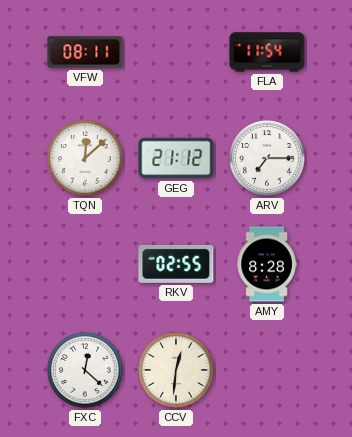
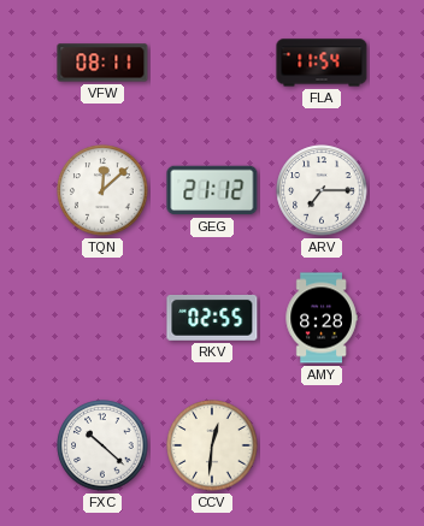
FXC: 12:22 -> 10:22
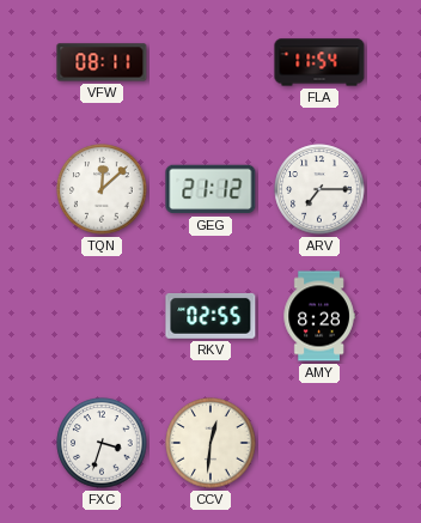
FXC: 10:22 -> 3:33
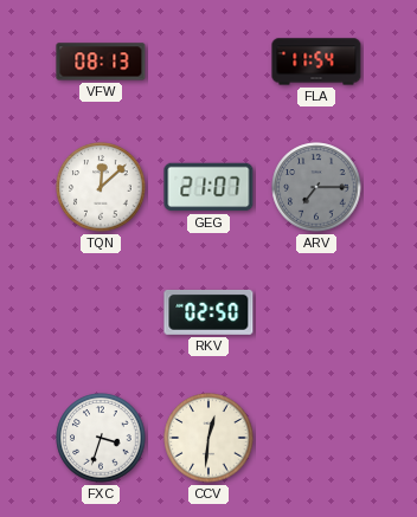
VFW: 08:11 -> 08:13
GEG: 21:12 -> 21:07
ARV dial: white -> grey
RKV: 02:55 -> 02:50
AMY: 8:28 -> none
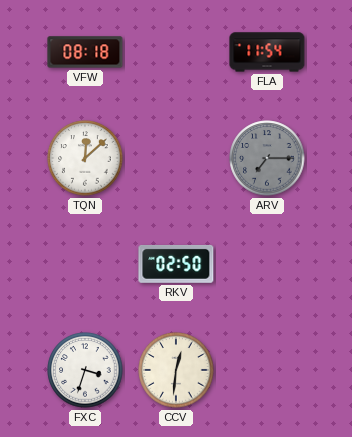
VFW: 08:13 -> 08:18
GEG: 21:07 -> none
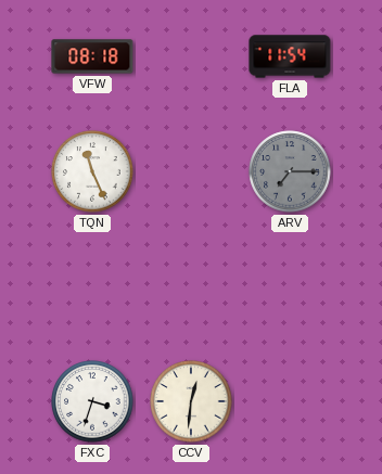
TQN: 12:08 -> 11:26
RKV: 02:50 -> none
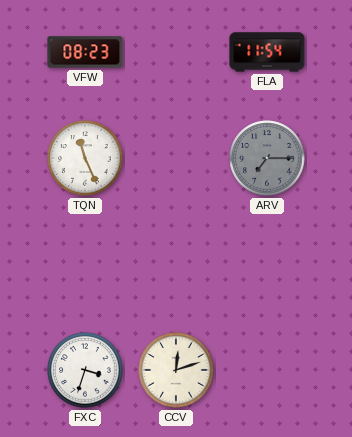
VFW: 08:18 -> 08:23
CCV: 12:31 -> 12:12
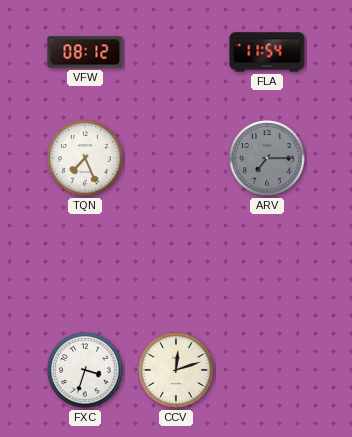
VFW: 08:23 -> 08:12
TQN: 11:26 -> 7:26
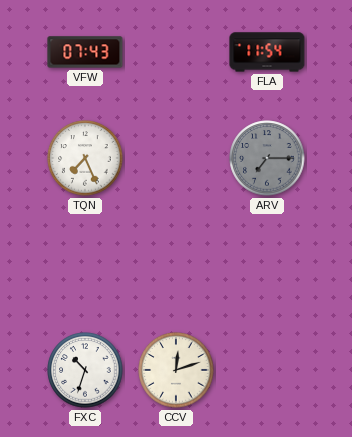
VFW: 08:12 -> 07:43
FXC: 3:33 -> 10:33
